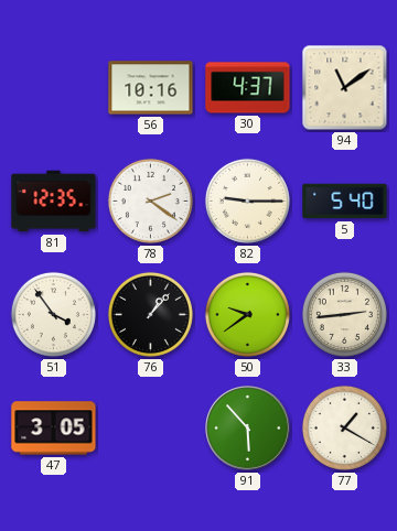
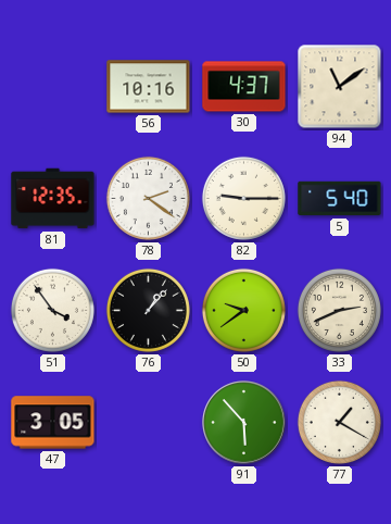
33: 2:44 -> 2:41
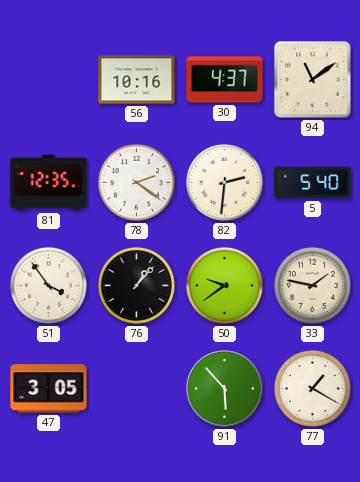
82: 9:15 -> 2:31
33: 2:41 -> 1:47
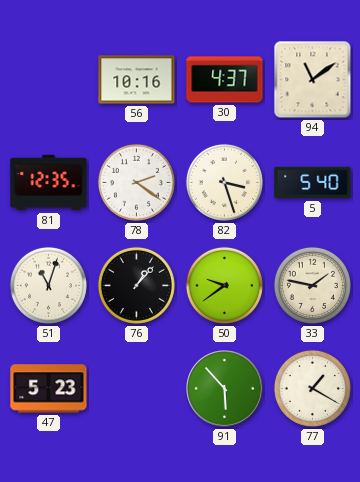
82: 2:31 -> 3:27
51: 3:54 -> 11:03
47: 3:05 -> 5:23
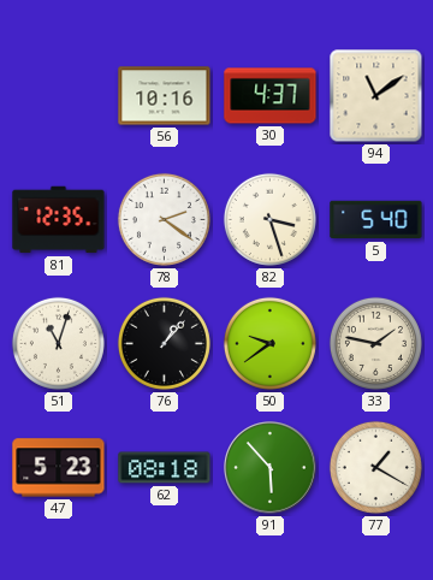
62: none -> 08:18
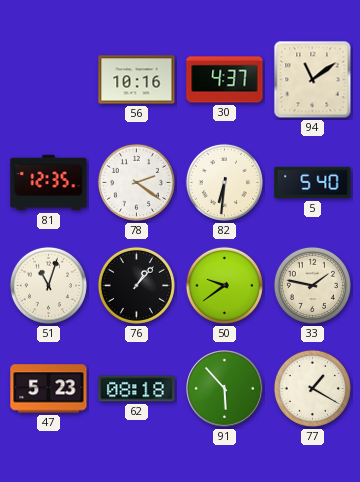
82: 3:27 -> 6:31
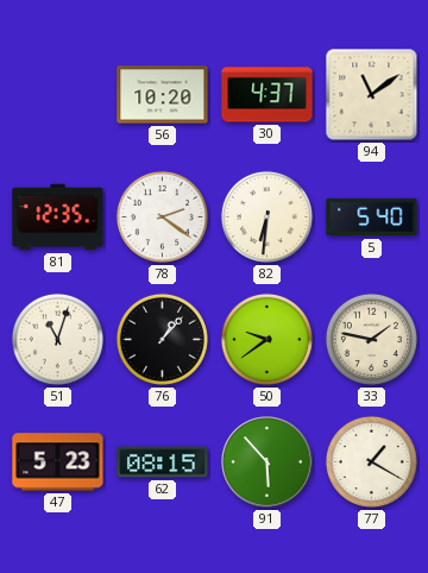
56: 10:16 -> 10:20
62: 08:18 -> 08:15
